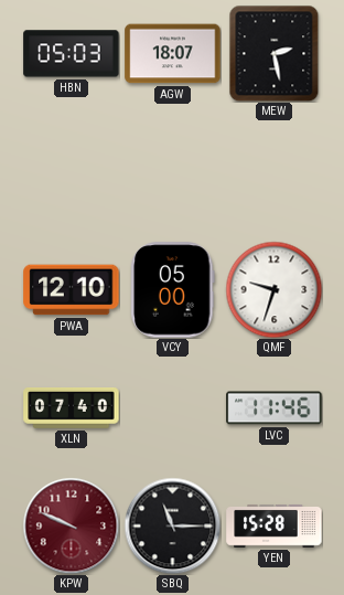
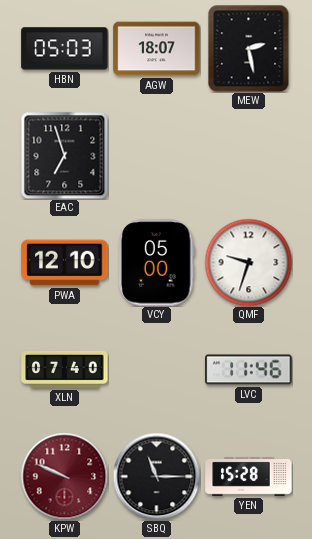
EAC: none -> 6:57
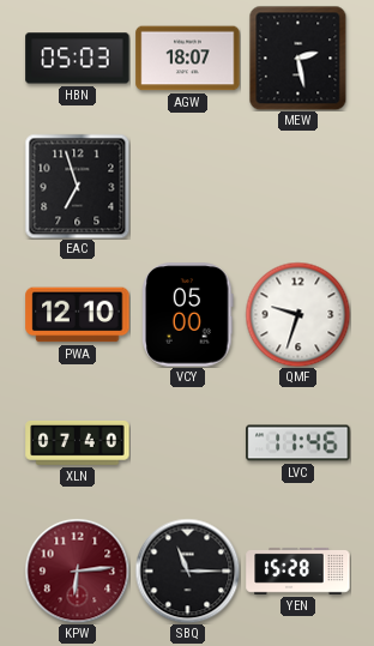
KPW: 9:49 -> 6:14
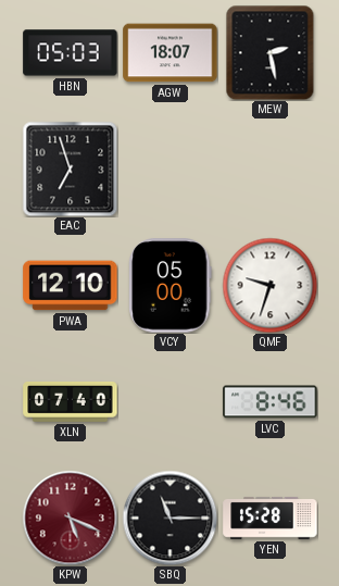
LVC: 11:46 -> 8:46
KPW: 6:14 -> 5:19
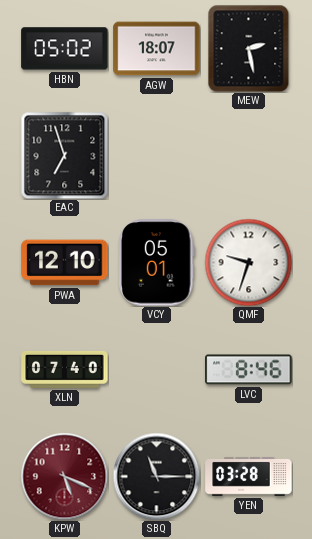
HBN: 05:03 -> 05:02
VCY: 05:00 -> 05:01
YEN: 15:28 -> 03:28
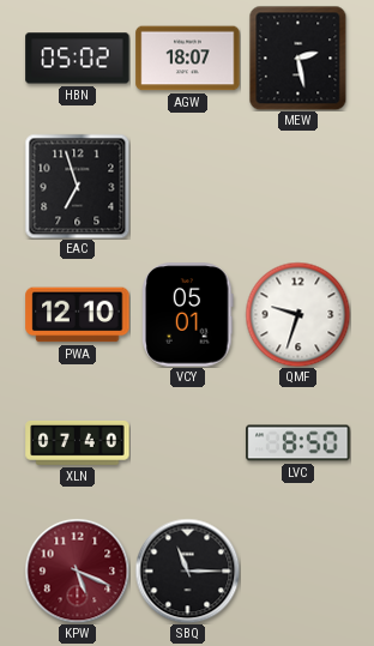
LVC: 8:46 -> 8:50
YEN: 03:28 -> none
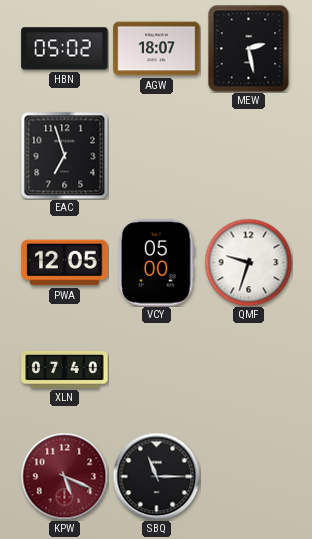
PWA: 12:10 -> 12:05
VCY: 05:01 -> 05:00
LVC: 8:50 -> none
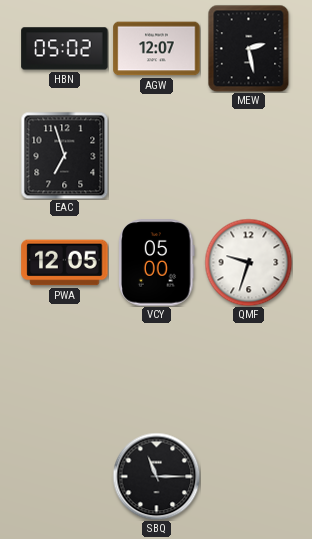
AGW: 18:07 -> 12:07
XLN: 07:40 -> none
KPW: 5:19 -> none
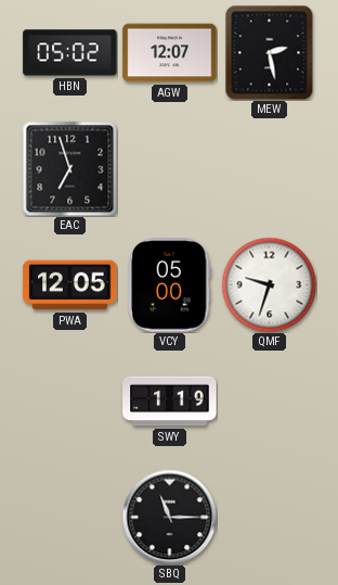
SWY: none -> 1:19
